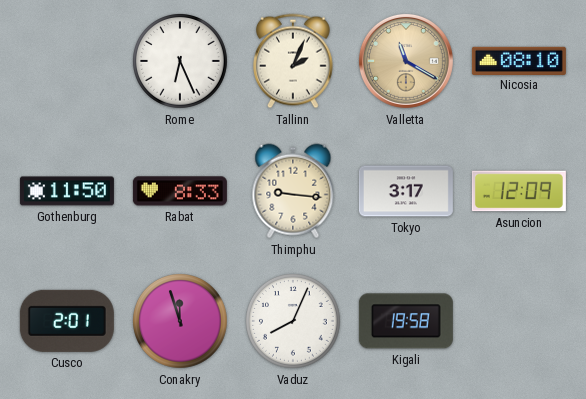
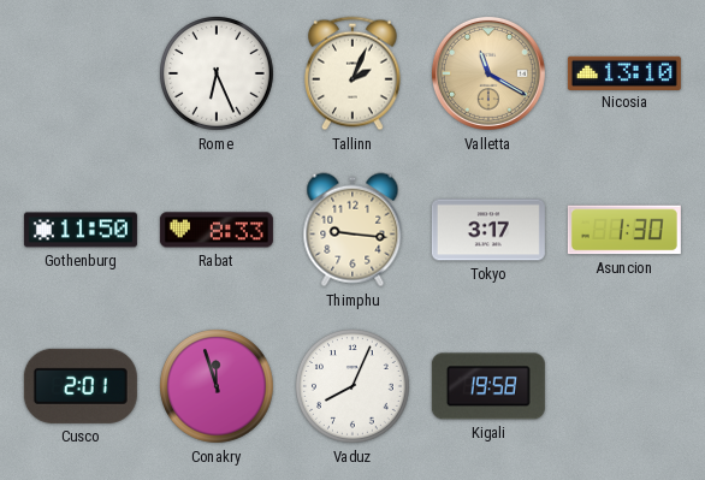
Nicosia: 08:10 -> 13:10
Asuncion: 12:09 -> 1:30
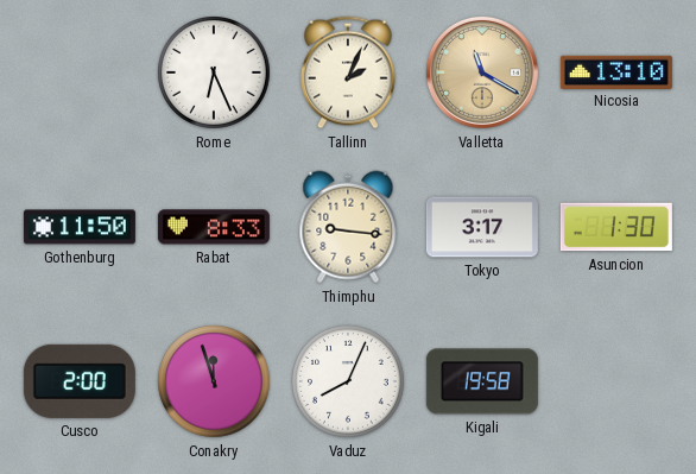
Cusco: 2:01 -> 2:00
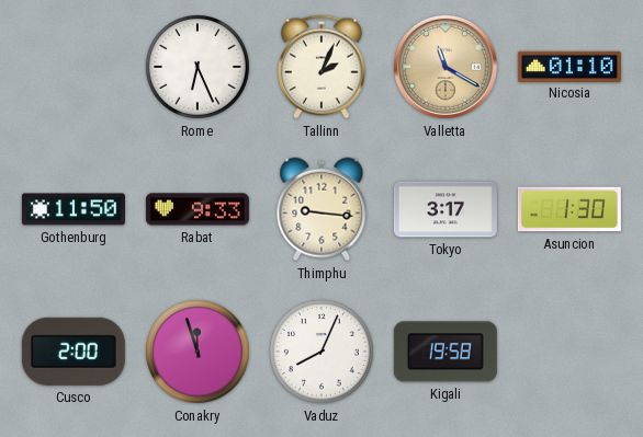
Nicosia: 13:10 -> 01:10
Rabat: 8:33 -> 9:33
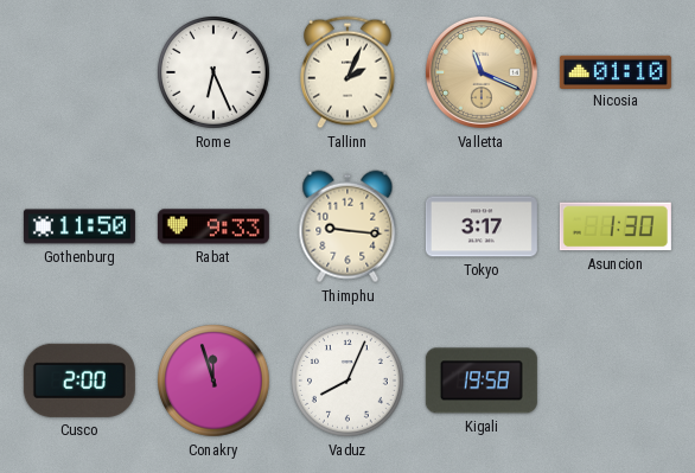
Valletta: 11:20 -> 11:19
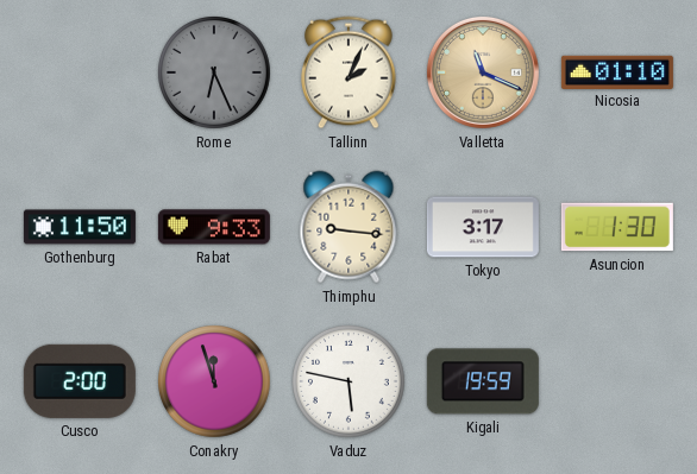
Rome dial: white -> grey
Vaduz: 8:04 -> 5:47
Kigali: 19:58 -> 19:59
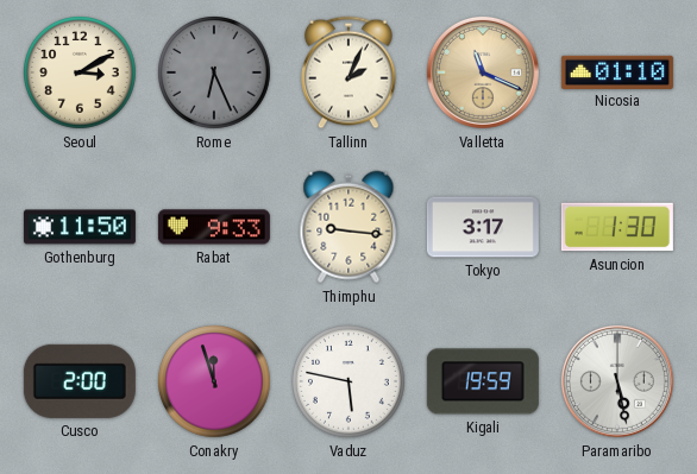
Seoul: none -> 3:10
Paramaribo: none -> 5:28
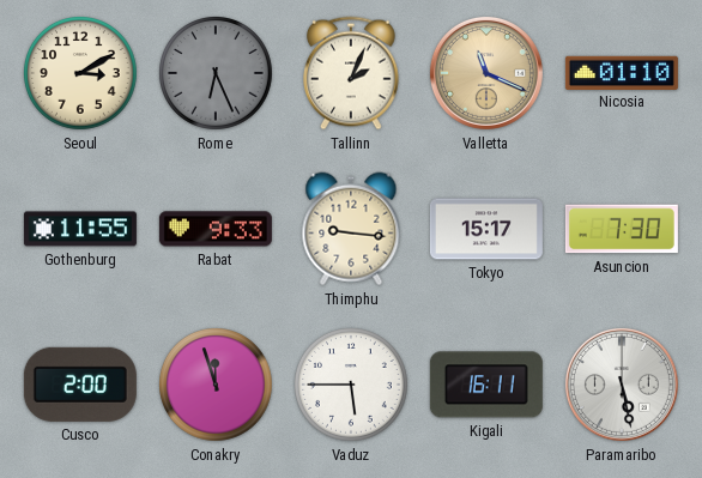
Gothenburg: 11:50 -> 11:55
Tokyo: 3:17 -> 15:17
Asuncion: 1:30 -> 7:30
Vaduz: 5:47 -> 5:45
Kigali: 19:59 -> 16:11
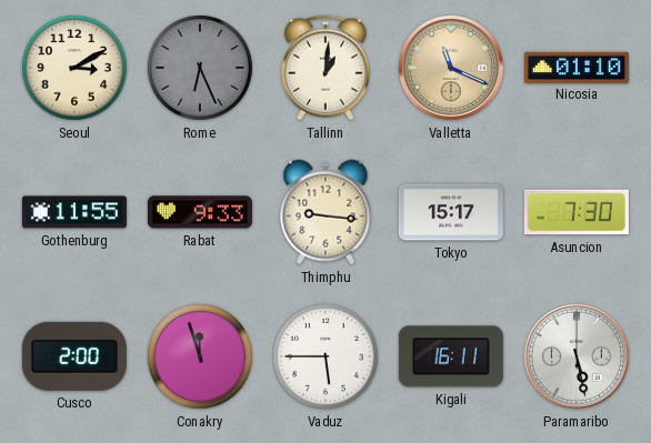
Tallinn: 2:04 -> 1:01
